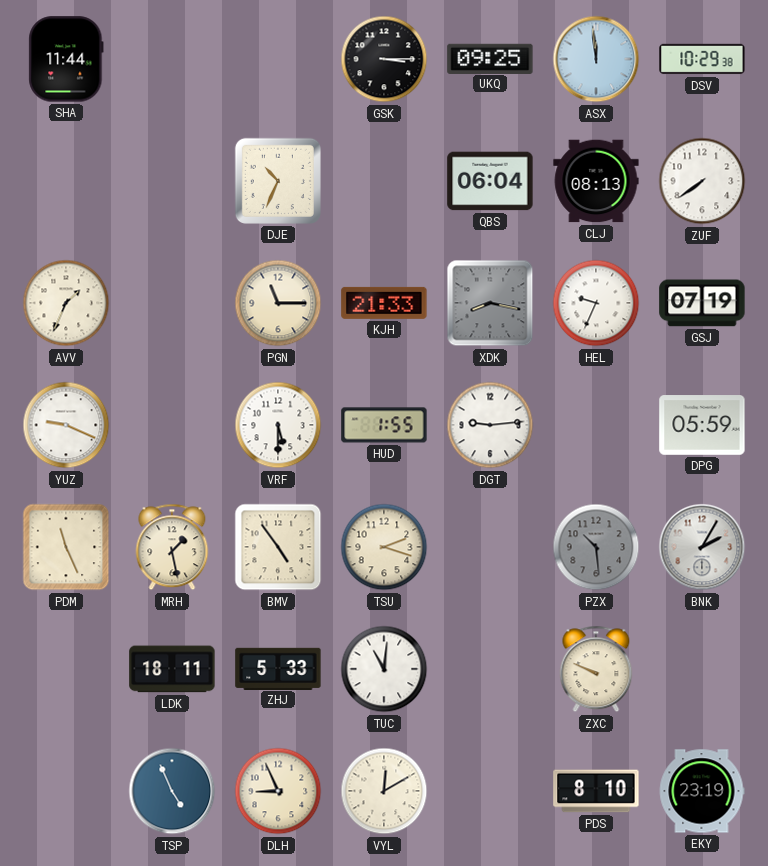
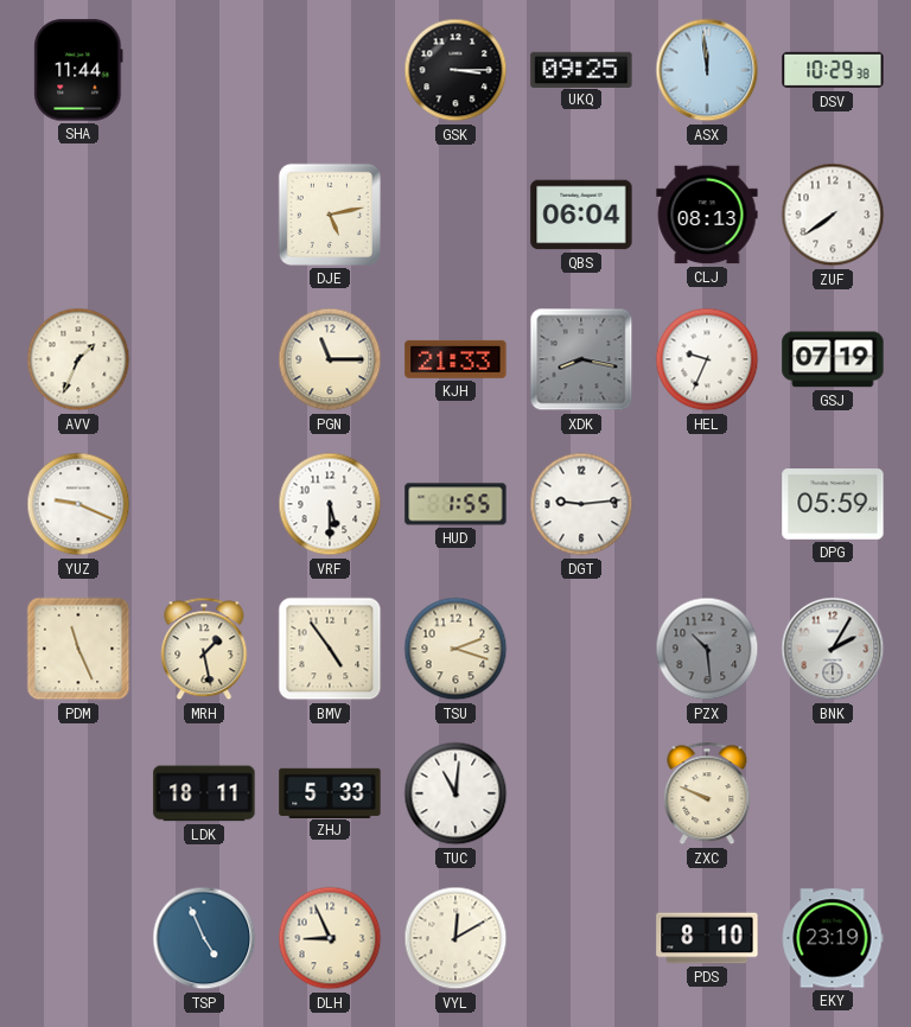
DJE: 10:34 -> 5:13
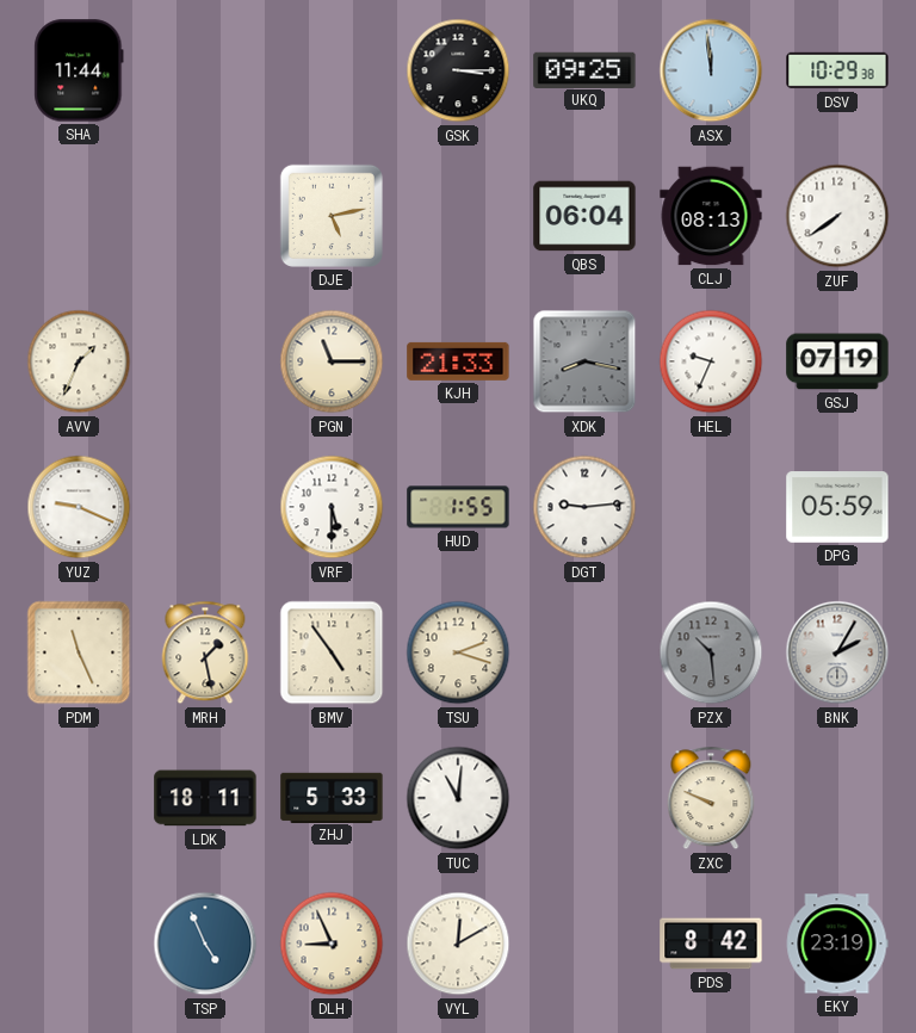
PDS: 8:10 -> 8:42
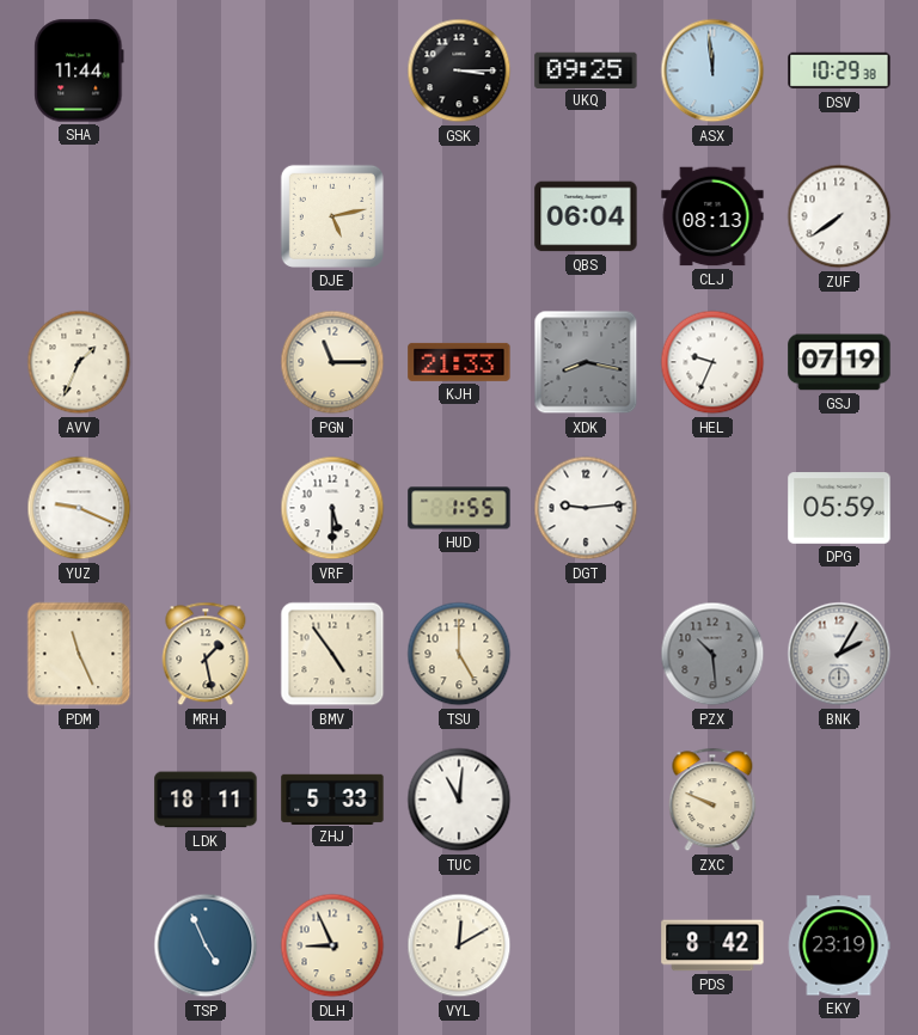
TSU: 2:18 -> 5:00
